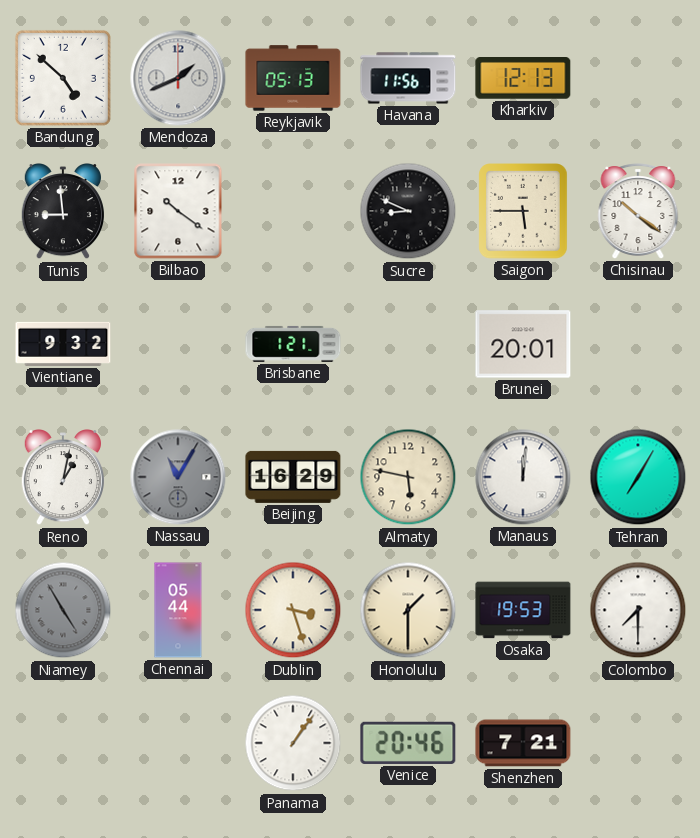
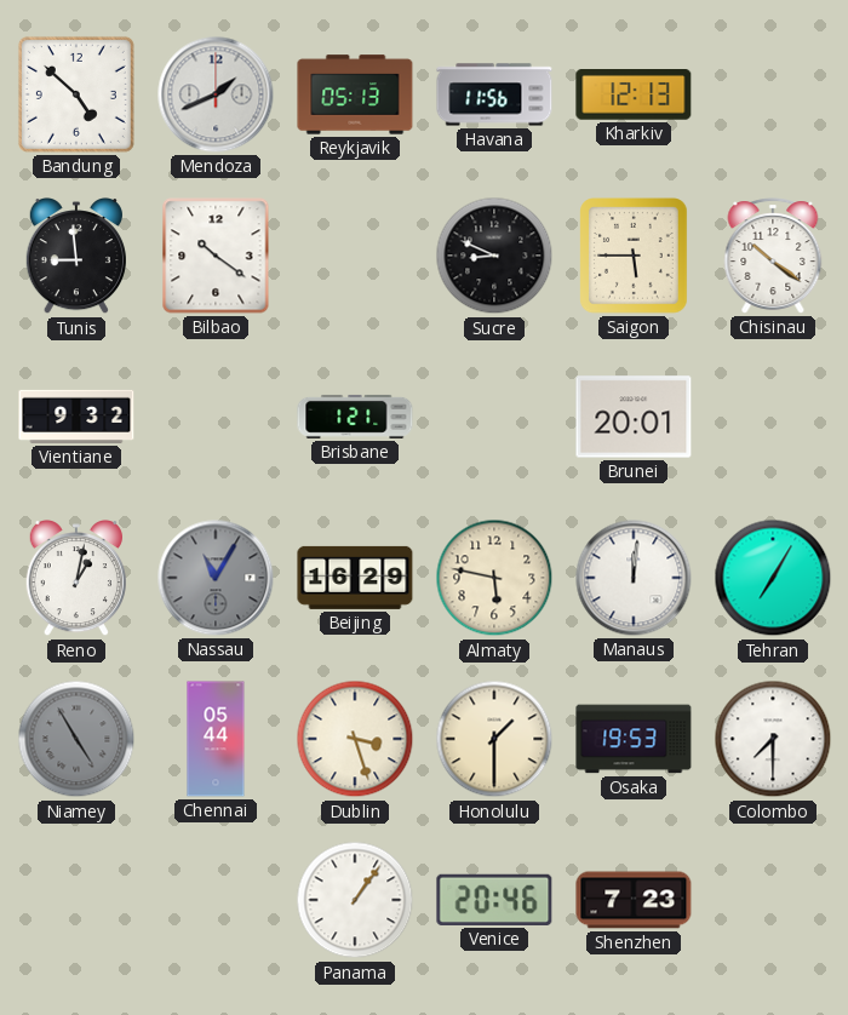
Shenzhen: 7:21 -> 7:23
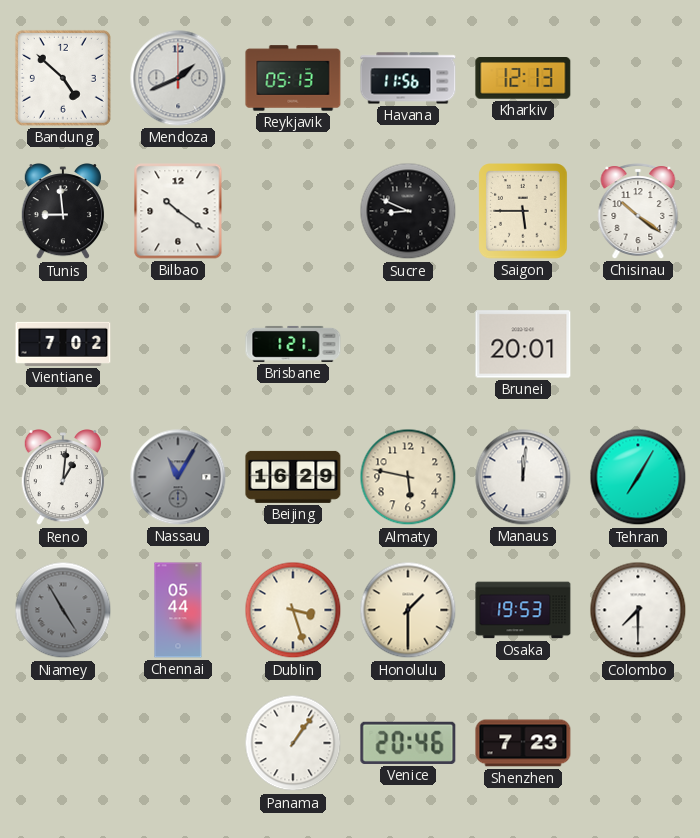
Vientiane: 9:32 -> 7:02
Reno: 1:02 -> 1:01
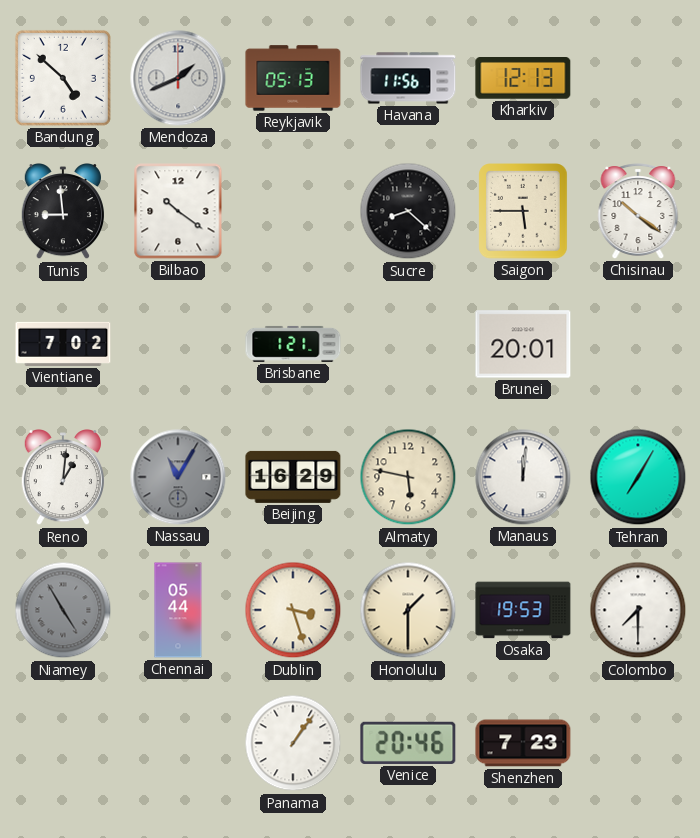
Sucre: 8:49 -> 8:22
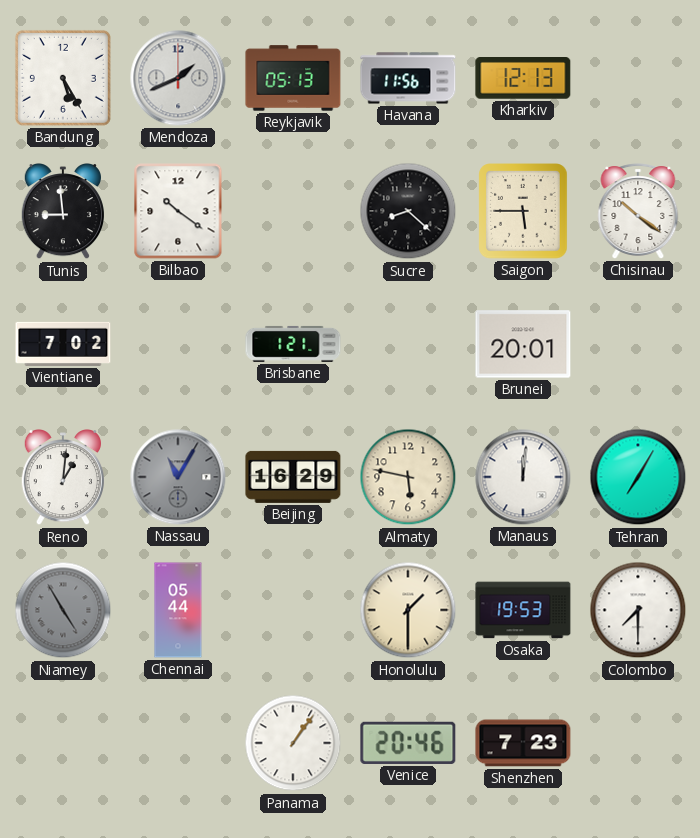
Bandung: 4:52 -> 5:25
Dublin: 3:27 -> none
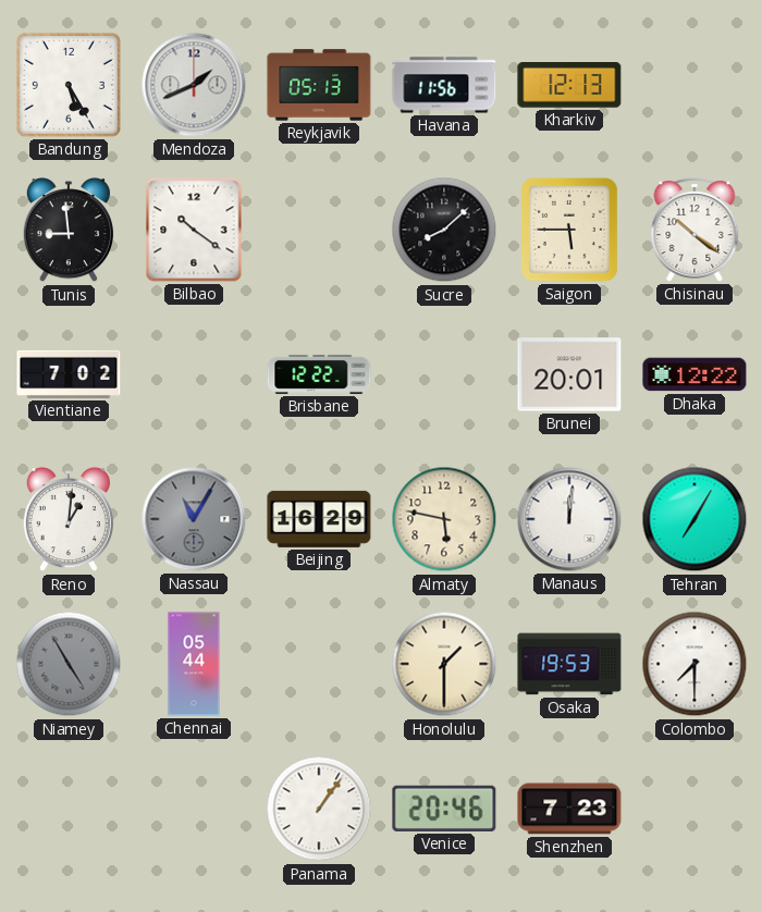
Sucre: 8:22 -> 8:08
Brisbane: 1:21 -> 12:22
Dhaka: none -> 12:22
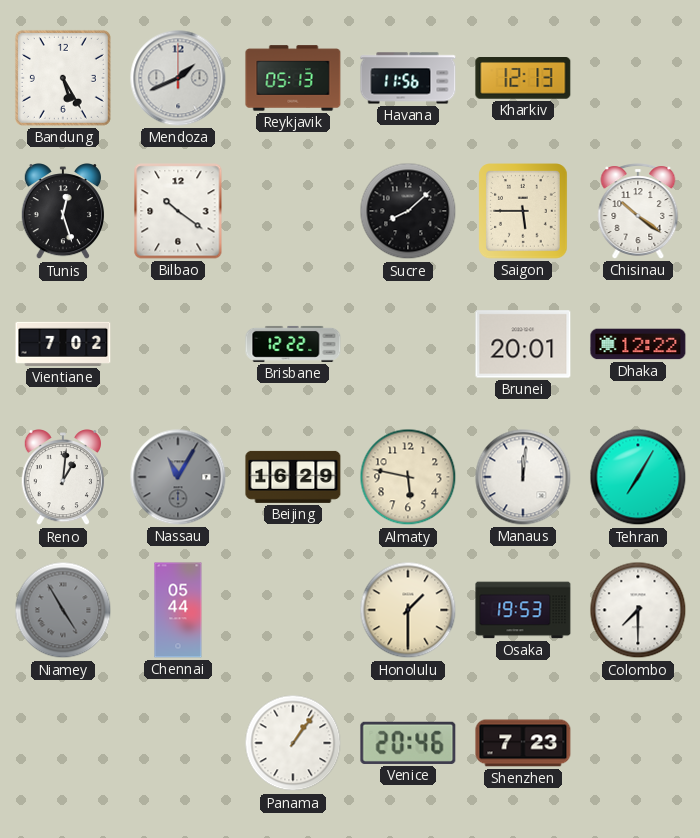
Tunis: 8:59 -> 12:27
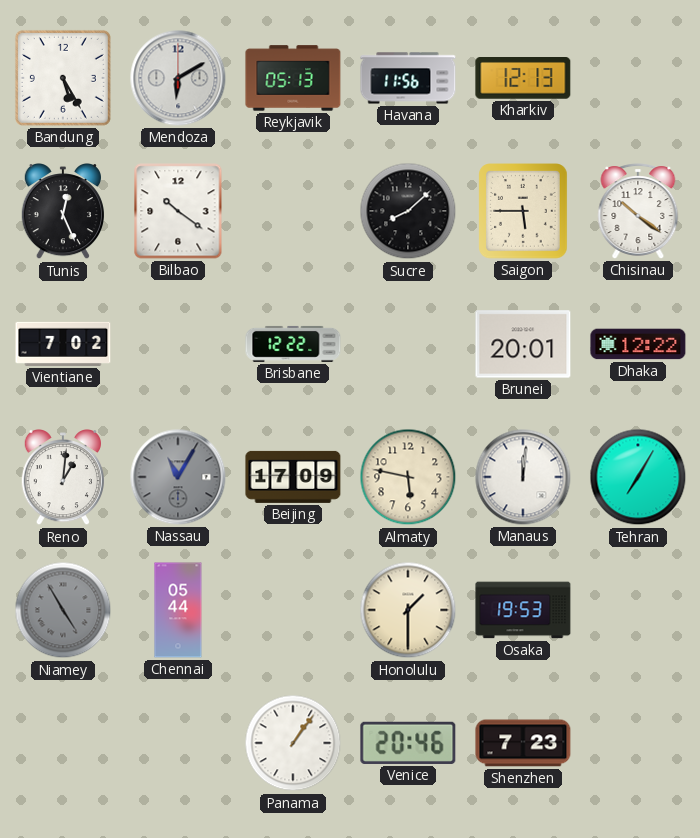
Mendoza: 1:41 -> 6:10
Tunis: 12:27 -> 12:26
Beijing: 16:29 -> 17:09
Colombo: 7:30 -> none
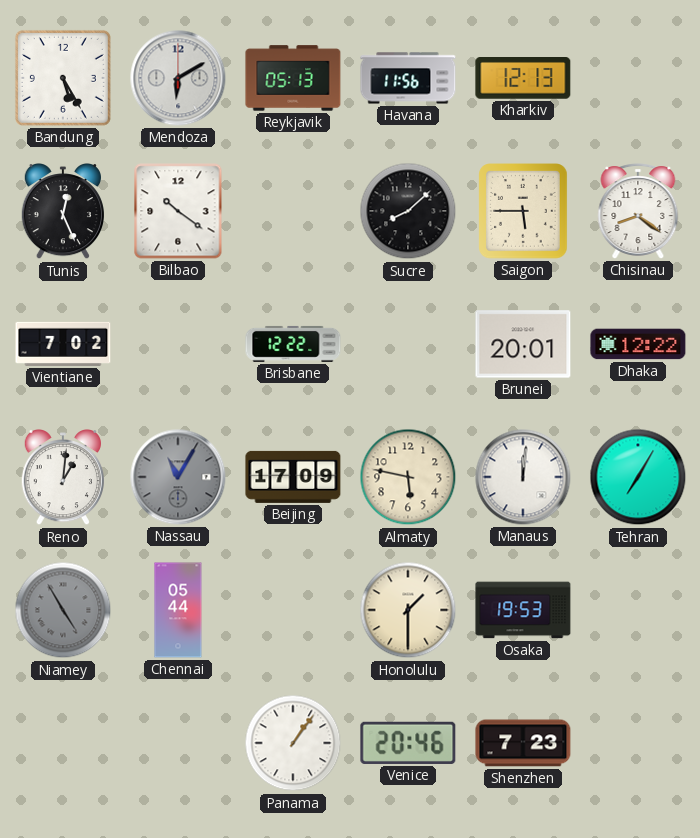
Chisinau: 10:21 -> 8:21
